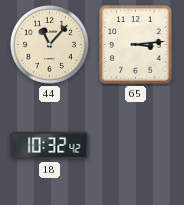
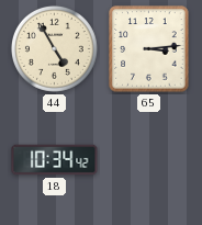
44: 11:07 -> 4:55
18: 10:32 -> 10:34
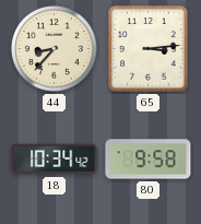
44: 4:55 -> 8:37
80: none -> 9:58
